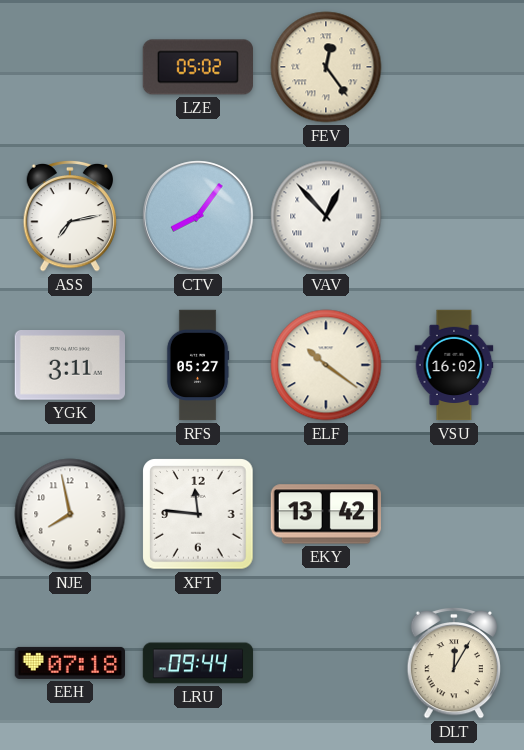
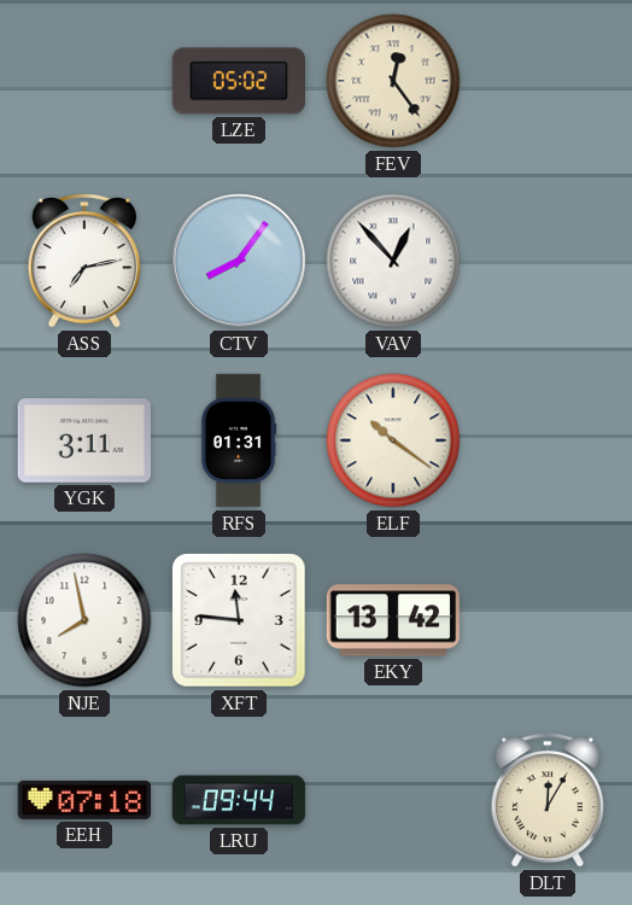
RFS: 05:27 -> 01:31
VSU: 16:02 -> none
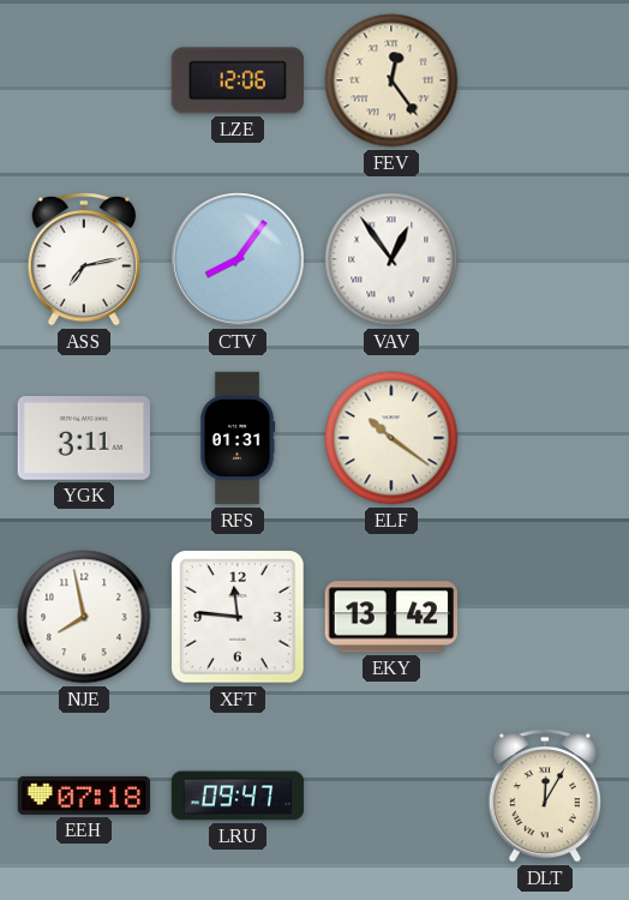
LZE: 05:02 -> 12:06
VAV: 12:53 -> 12:54
LRU: 09:44 -> 09:47
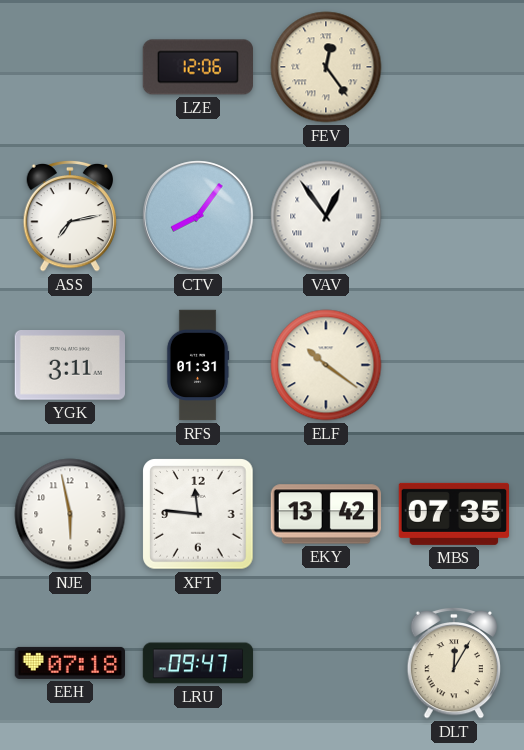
NJE: 7:58 -> 5:58
MBS: none -> 07:35
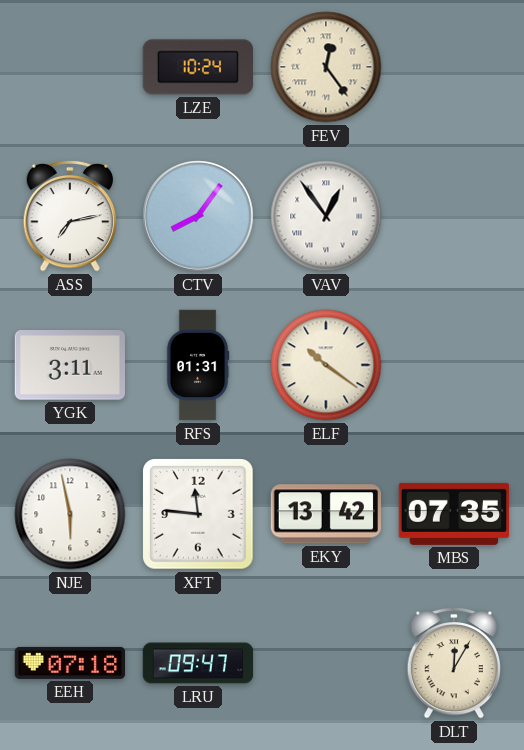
LZE: 12:06 -> 10:24
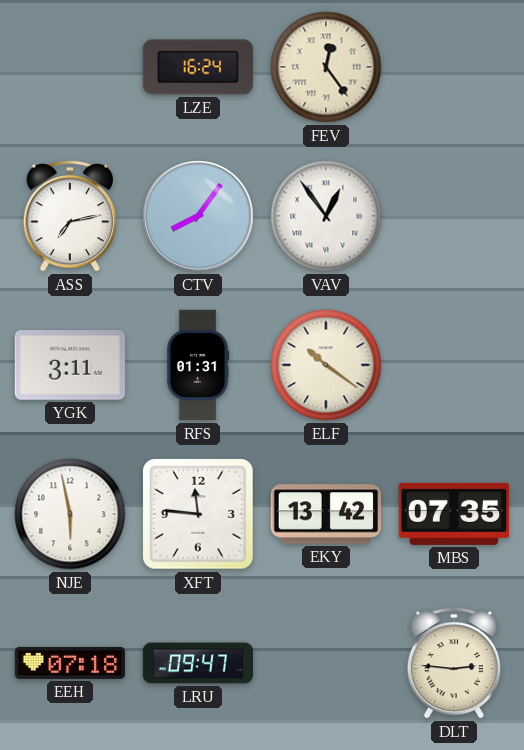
LZE: 10:24 -> 16:24
DLT: 12:05 -> 2:46
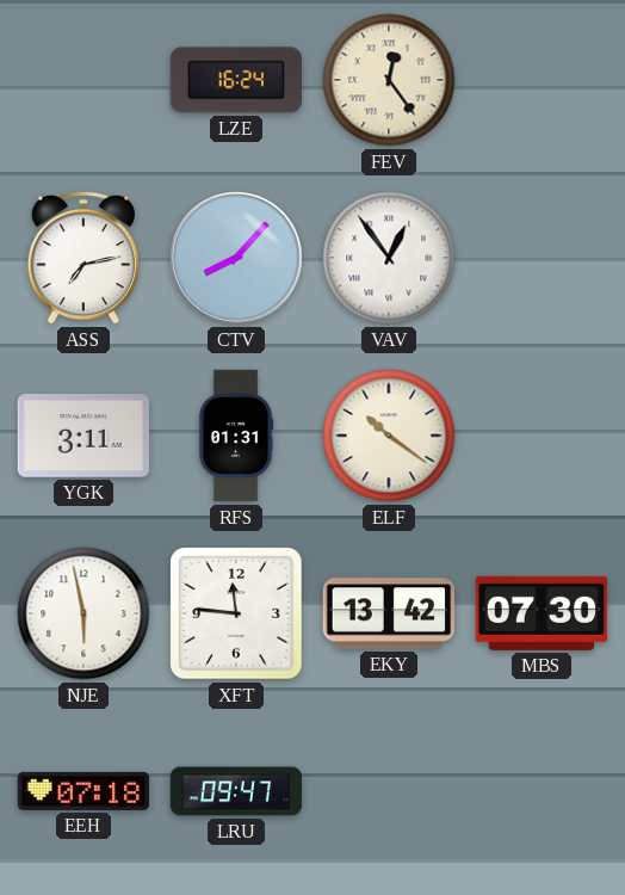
CTV: 8:06 -> 8:07
MBS: 07:35 -> 07:30
DLT: 2:46 -> none
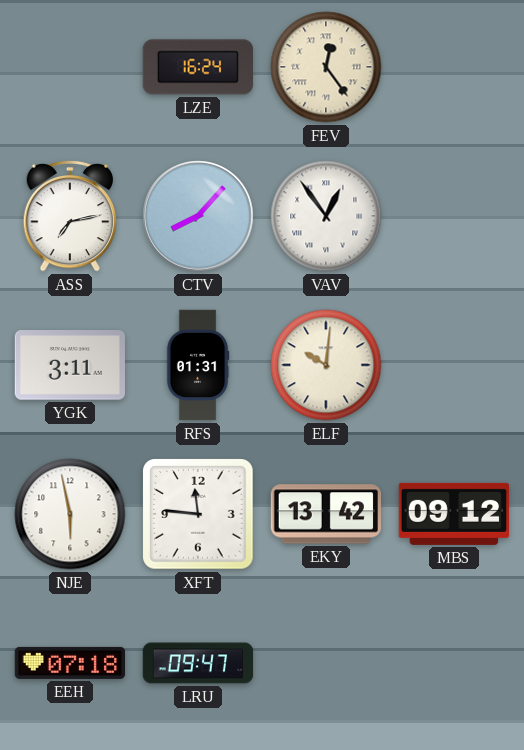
ELF: 10:21 -> 10:01
MBS: 07:30 -> 09:12
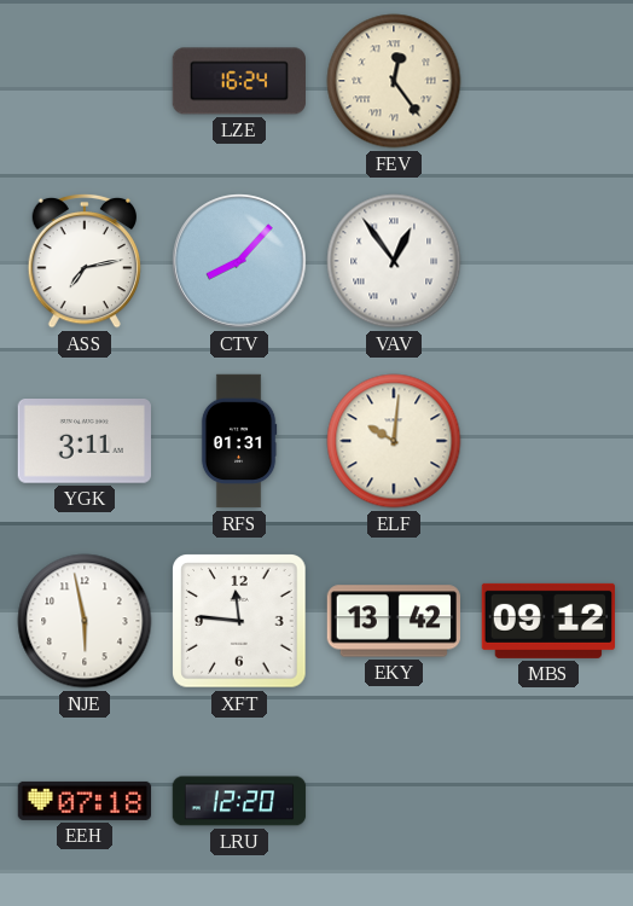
LRU: 09:47 -> 12:20
